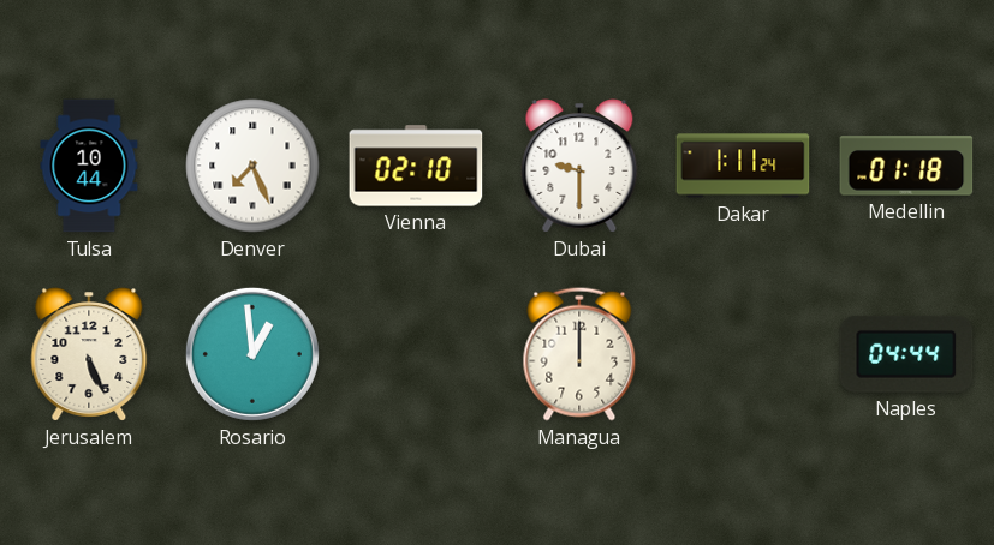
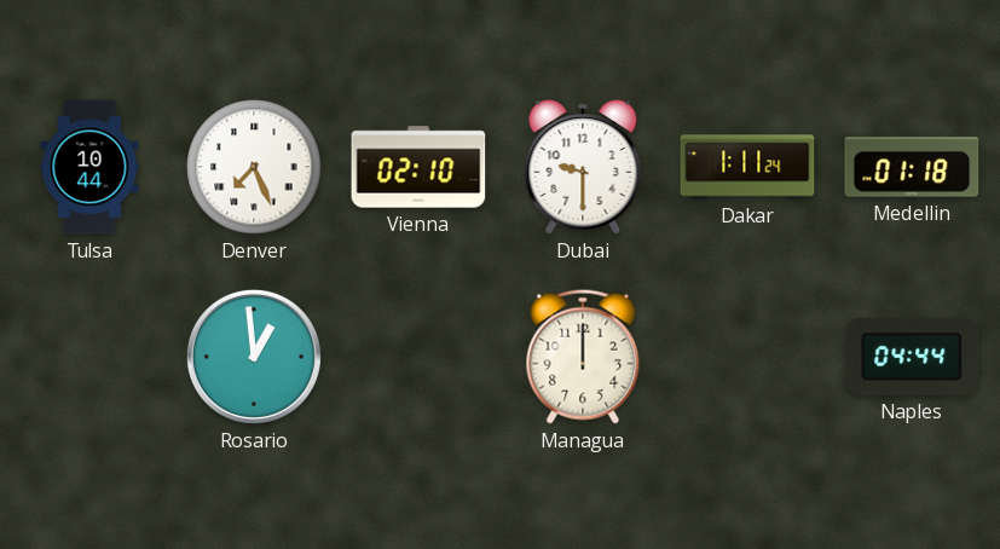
Jerusalem: 5:26 -> none
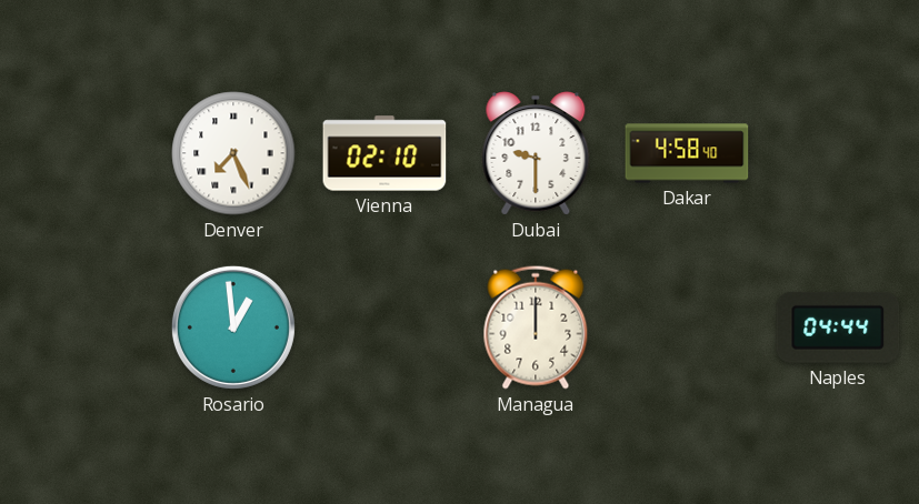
Tulsa: 10:44 -> none
Dakar: 1:11 -> 4:58
Medellin: 01:18 -> none
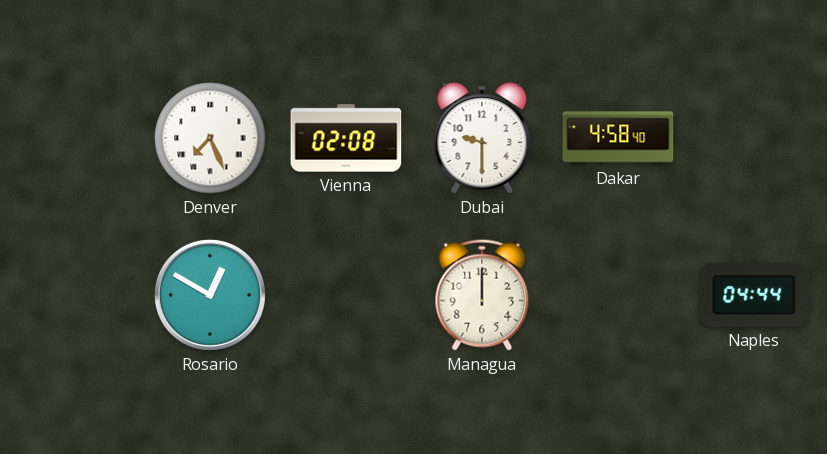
Vienna: 02:10 -> 02:08
Rosario: 12:59 -> 12:50
